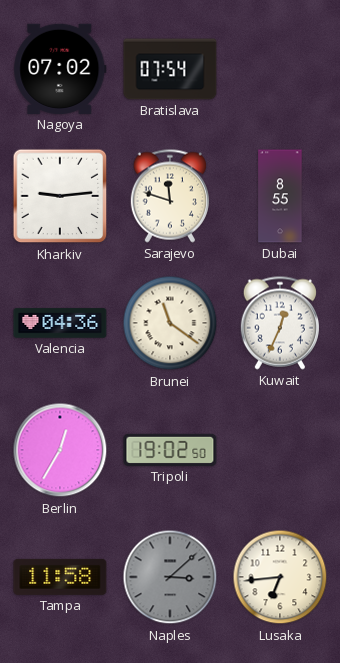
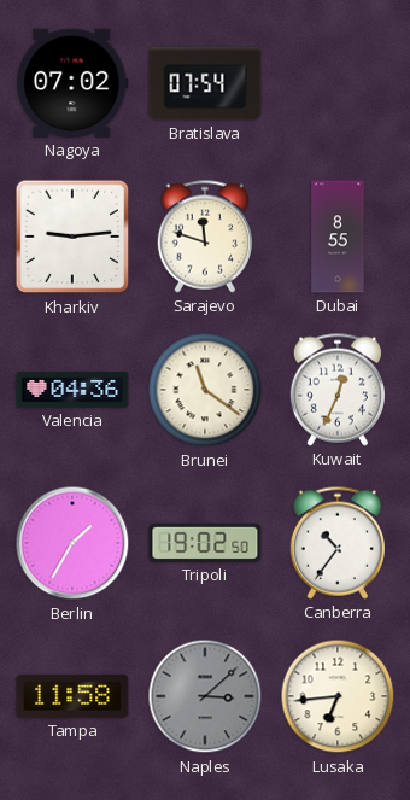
Berlin: 12:35 -> 1:35
Canberra: none -> 10:36
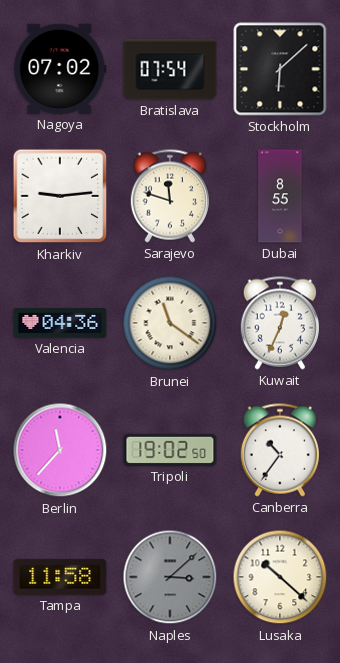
Stockholm: none -> 6:08
Berlin: 1:35 -> 11:37
Lusaka: 6:44 -> 10:22
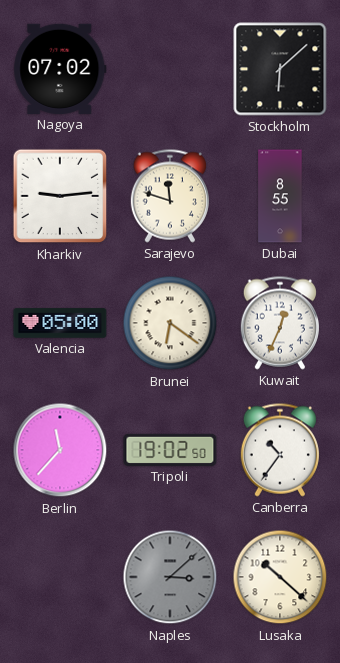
Bratislava: 07:54 -> none
Valencia: 04:36 -> 05:00
Brunei: 11:21 -> 6:21
Tampa: 11:58 -> none
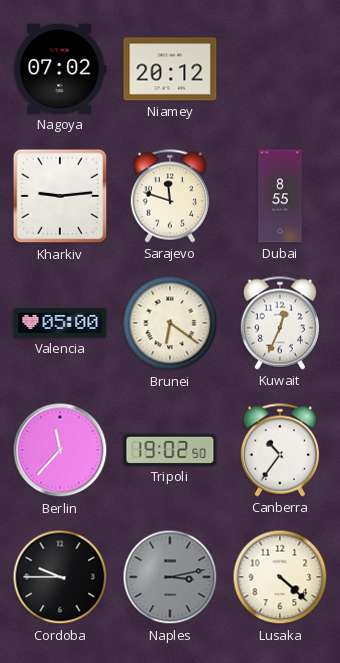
Niamey: none -> 20:12
Stockholm: 6:08 -> none
Cordoba: none -> 9:45
Naples: 3:08 -> 3:13
Lusaka: 10:22 -> 4:22
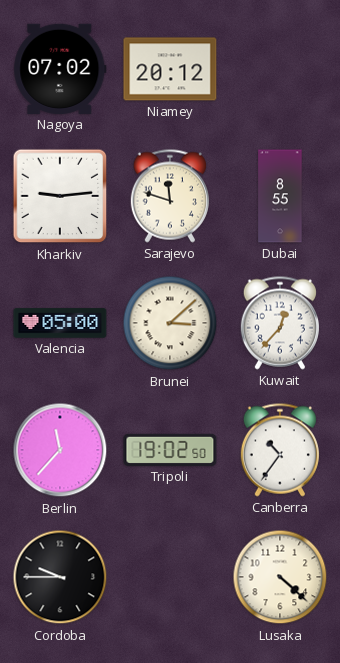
Brunei: 6:21 -> 3:08
Kuwait: 12:34 -> 12:37
Naples: 3:13 -> none
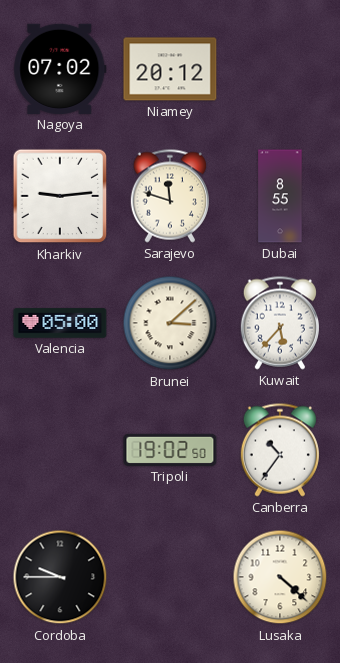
Kuwait: 12:37 -> 5:37
Berlin: 11:37 -> none
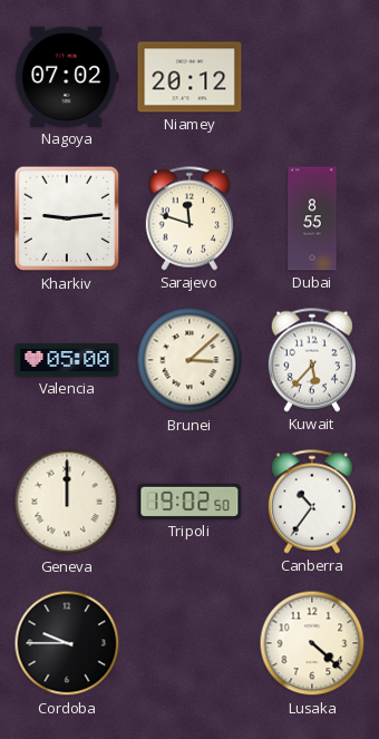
Geneva: none -> 12:00
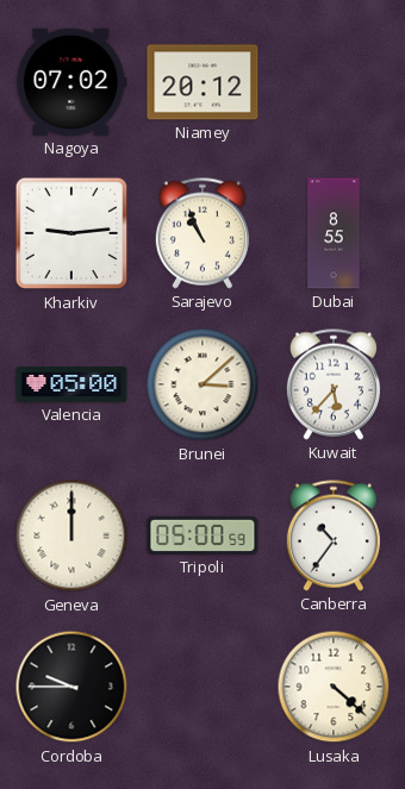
Sarajevo: 11:48 -> 10:56
Tripoli: 19:02 -> 05:00
